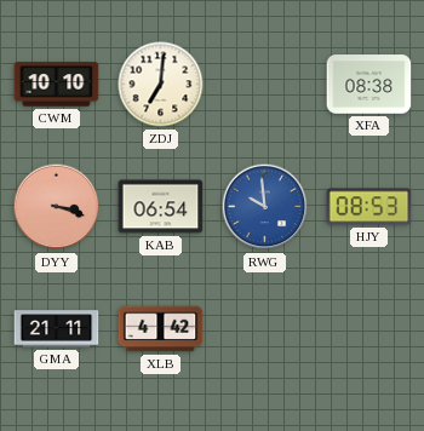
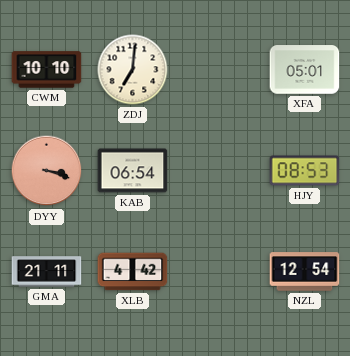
XFA: 08:38 -> 05:01
RWG: 9:59 -> none
NZL: none -> 12:54
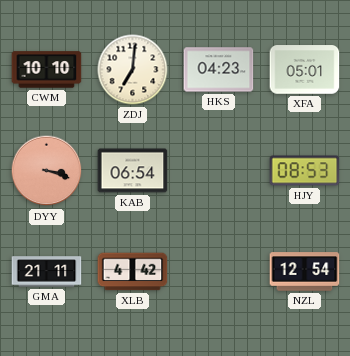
HKS: none -> 04:23
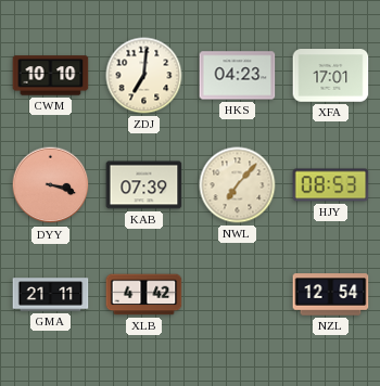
XFA: 05:01 -> 17:01
KAB: 06:54 -> 07:39
NWL: none -> 7:07
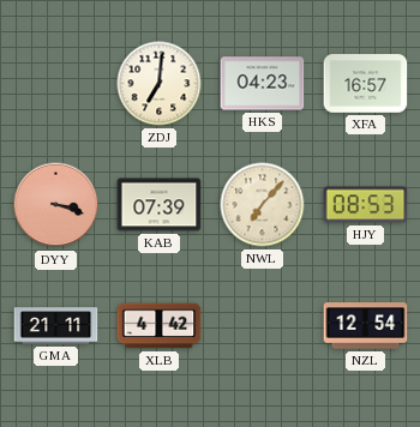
CWM: 10:10 -> none
XFA: 17:01 -> 16:57
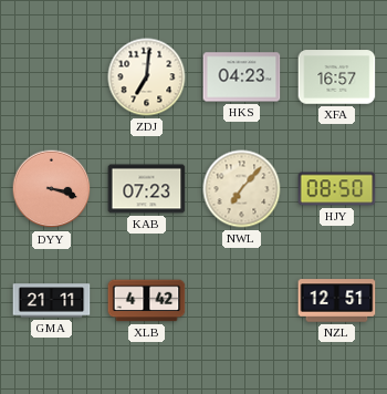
KAB: 07:39 -> 07:23
HJY: 08:53 -> 08:50
NZL: 12:54 -> 12:51
